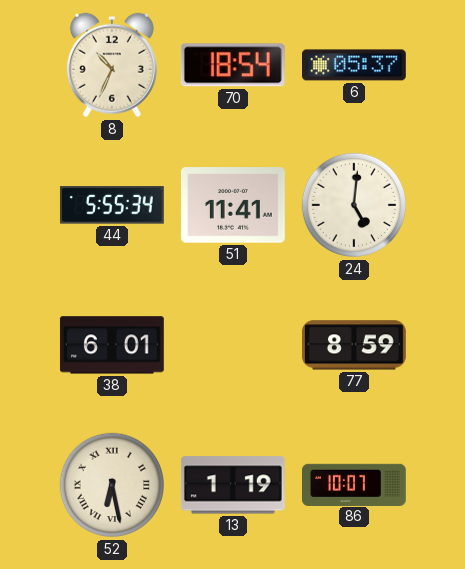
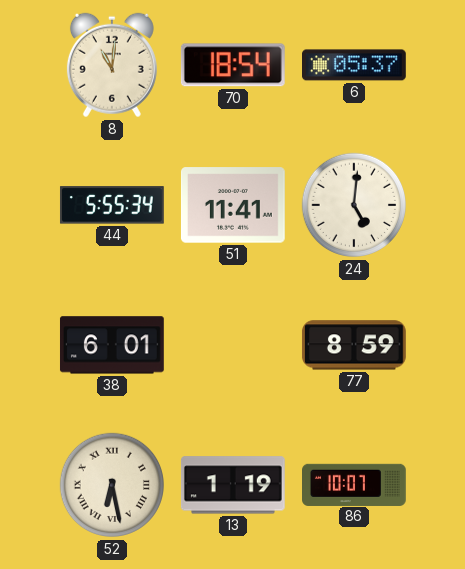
8: 10:34 -> 11:01
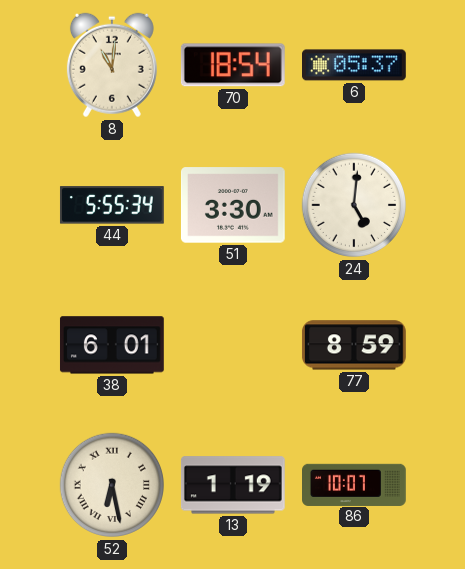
51: 11:41 -> 3:30
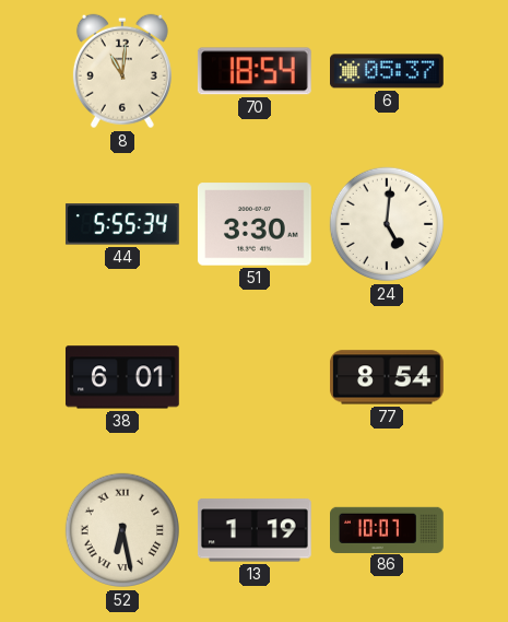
77: 8:59 -> 8:54
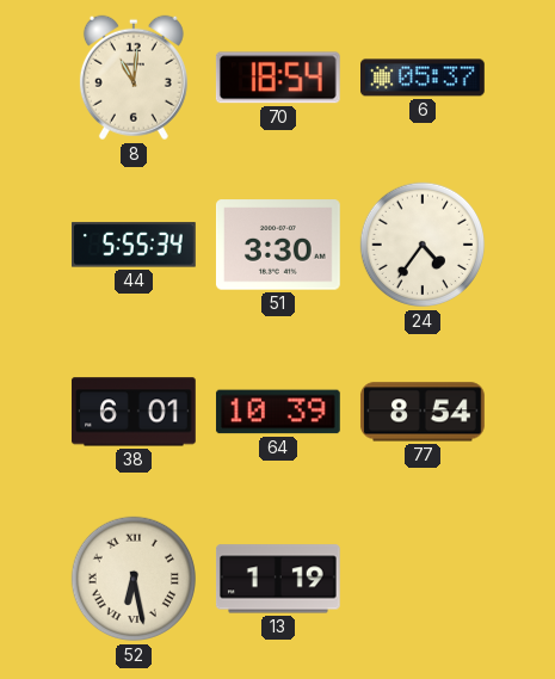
24: 5:01 -> 4:36
64: none -> 10:39
86: 10:07 -> none
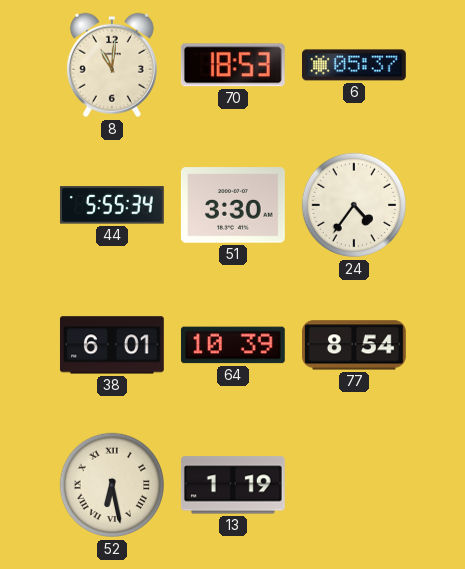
70: 18:54 -> 18:53
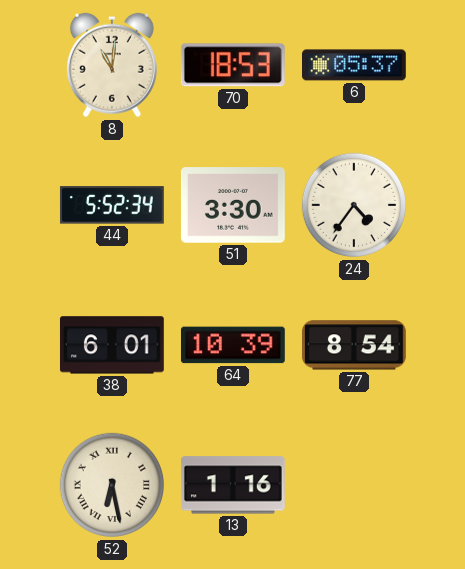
44: 5:55 -> 5:52
13: 1:19 -> 1:16
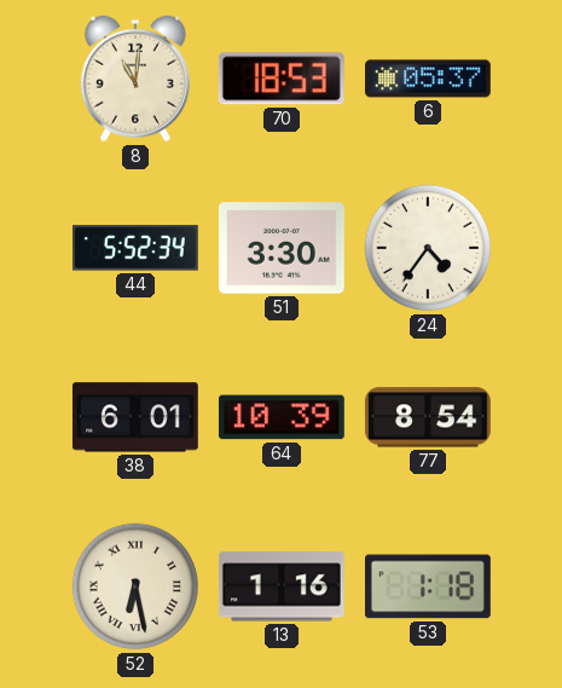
53: none -> 1:18
